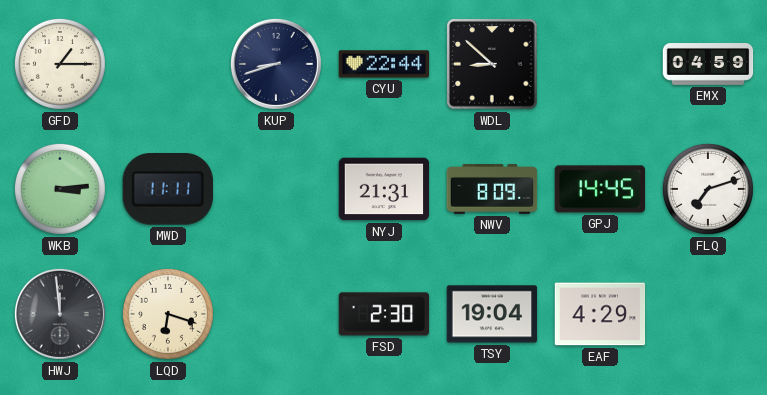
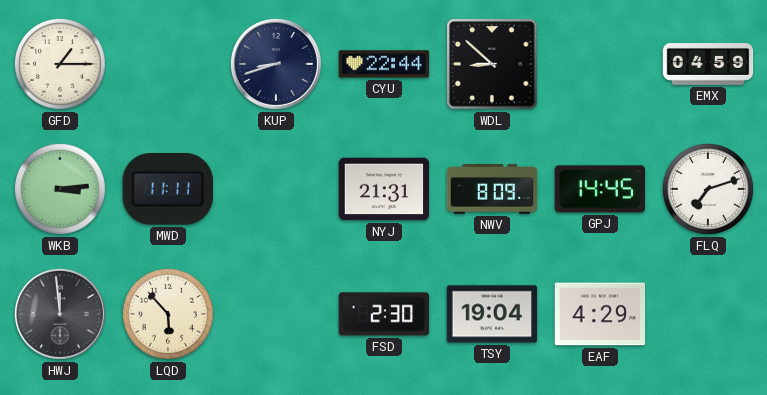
LQD: 6:18 -> 5:53
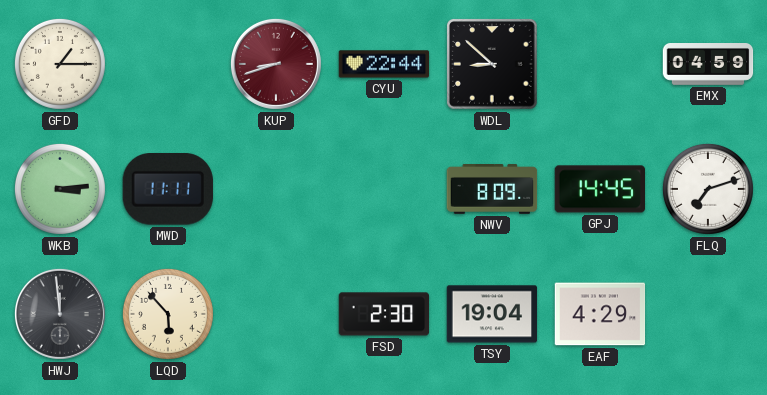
KUP dial: navy -> burgundy
NYJ: 21:31 -> none
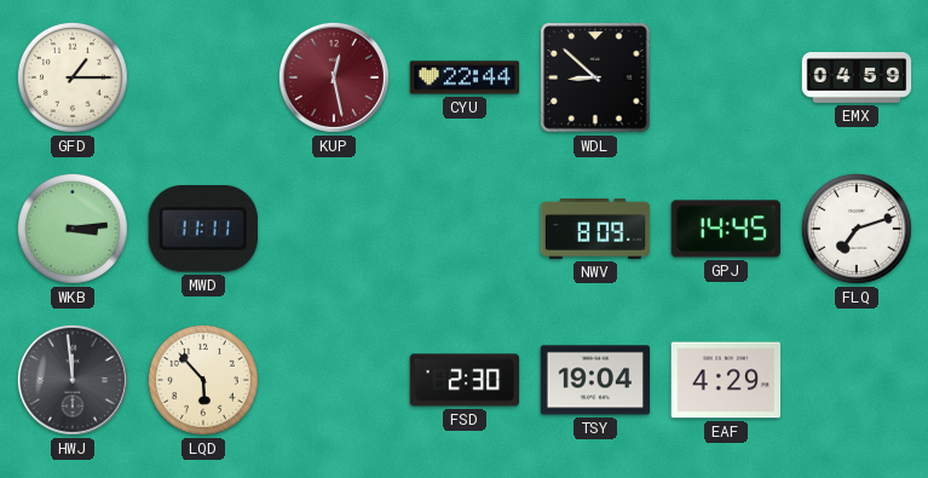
KUP: 8:42 -> 12:28
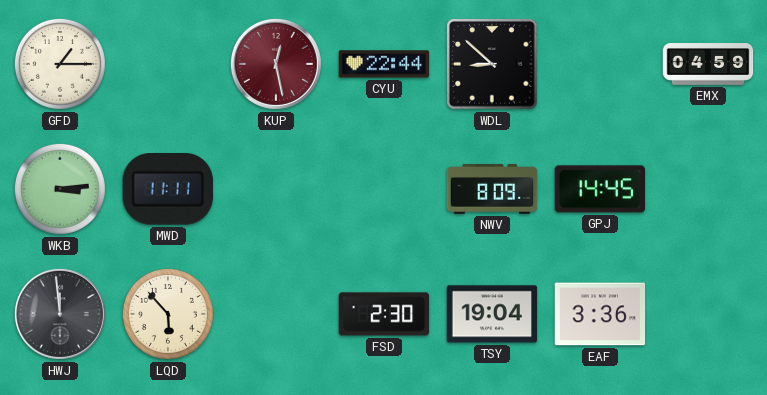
FLQ: 7:12 -> none
EAF: 4:29 -> 3:36
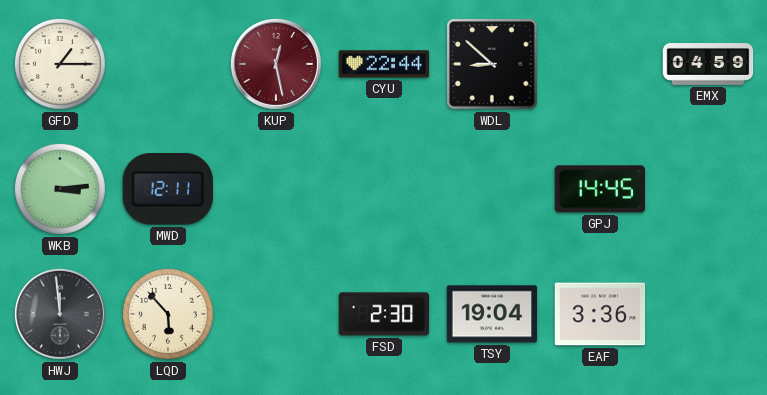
MWD: 11:11 -> 12:11
NWV: 8:09 -> none
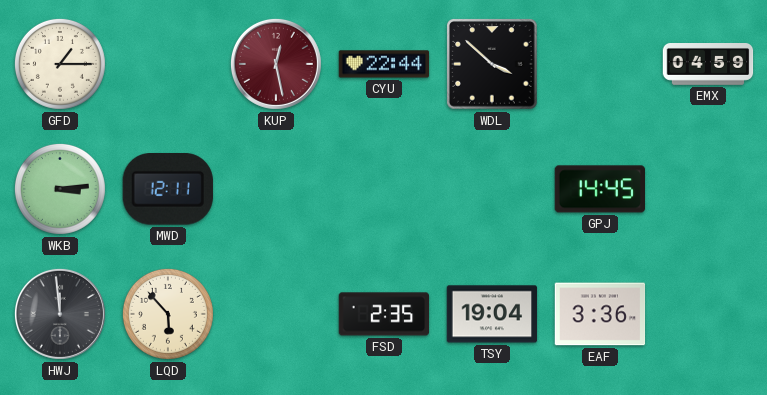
WDL: 8:52 -> 3:52
FSD: 2:30 -> 2:35
